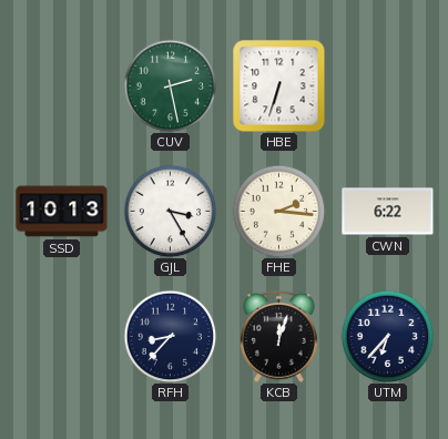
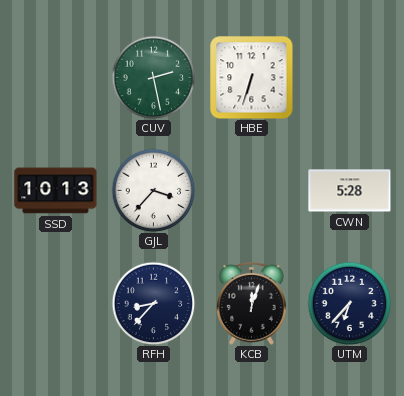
GJL: 3:25 -> 3:37
FHE: 2:16 -> none
CWN: 6:22 -> 5:28
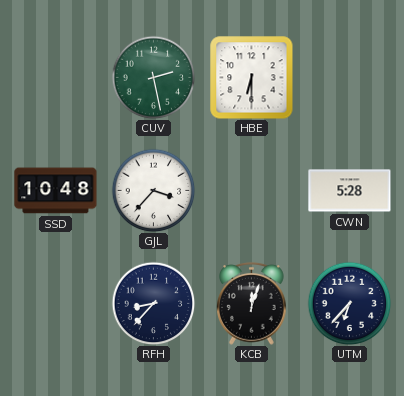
HBE: 6:33 -> 6:30
SSD: 10:13 -> 10:48
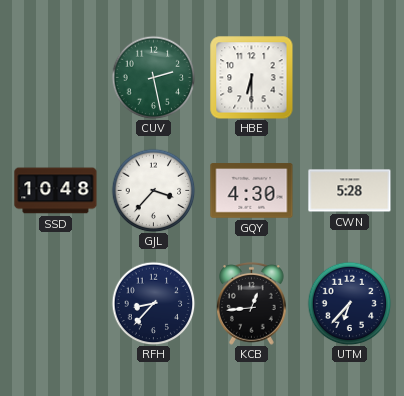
GQY: none -> 4:30
KCB: 12:03 -> 12:44
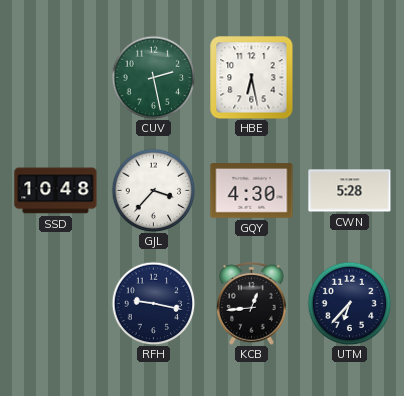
HBE: 6:30 -> 6:28
RFH: 8:37 -> 9:17
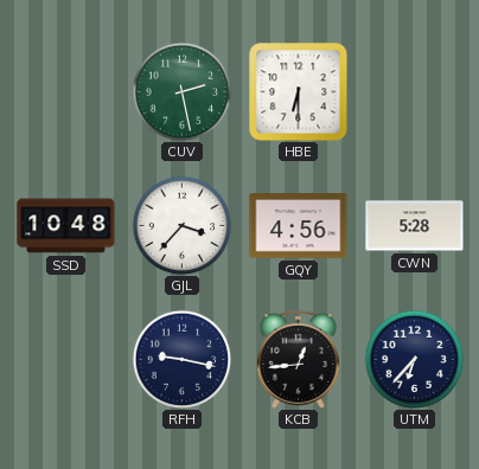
HBE: 6:28 -> 6:30
GQY: 4:30 -> 4:56
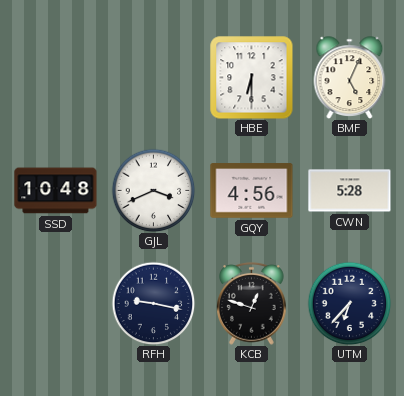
CUV: 2:28 -> none
BMF: none -> 5:04
GJL: 3:37 -> 3:41
KCB: 12:44 -> 12:48
